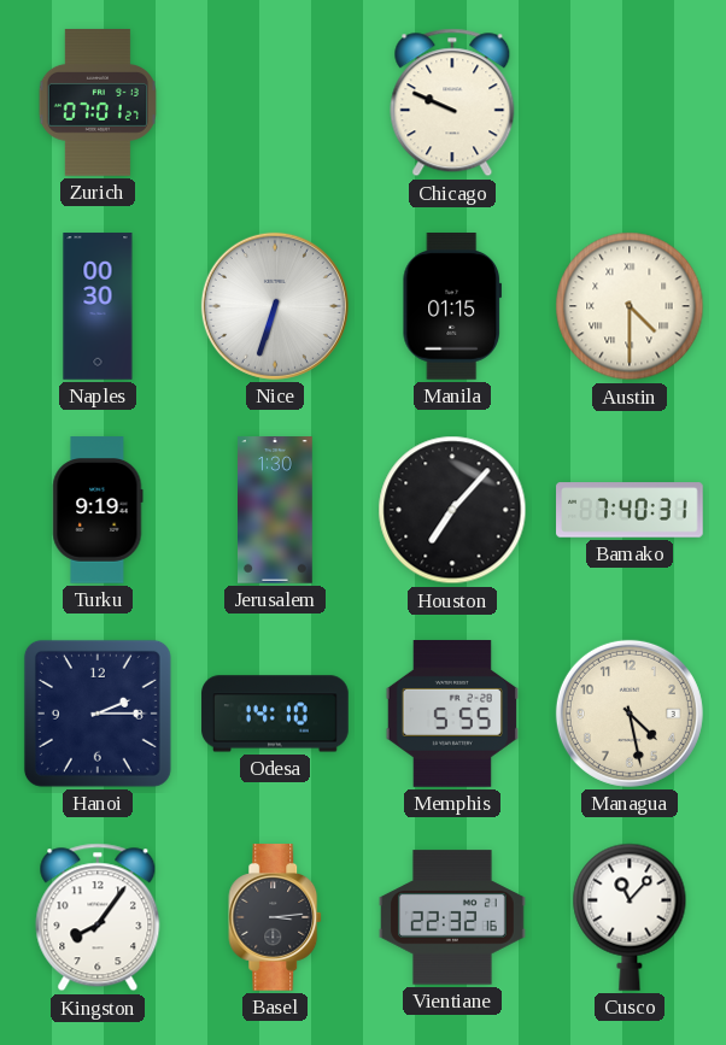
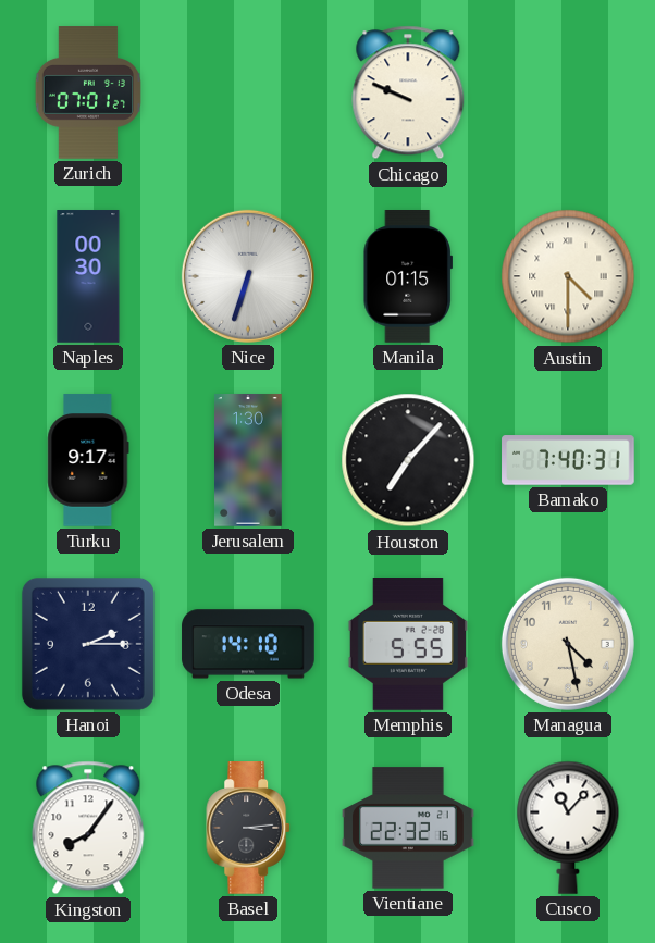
Turku: 9:19 -> 9:17
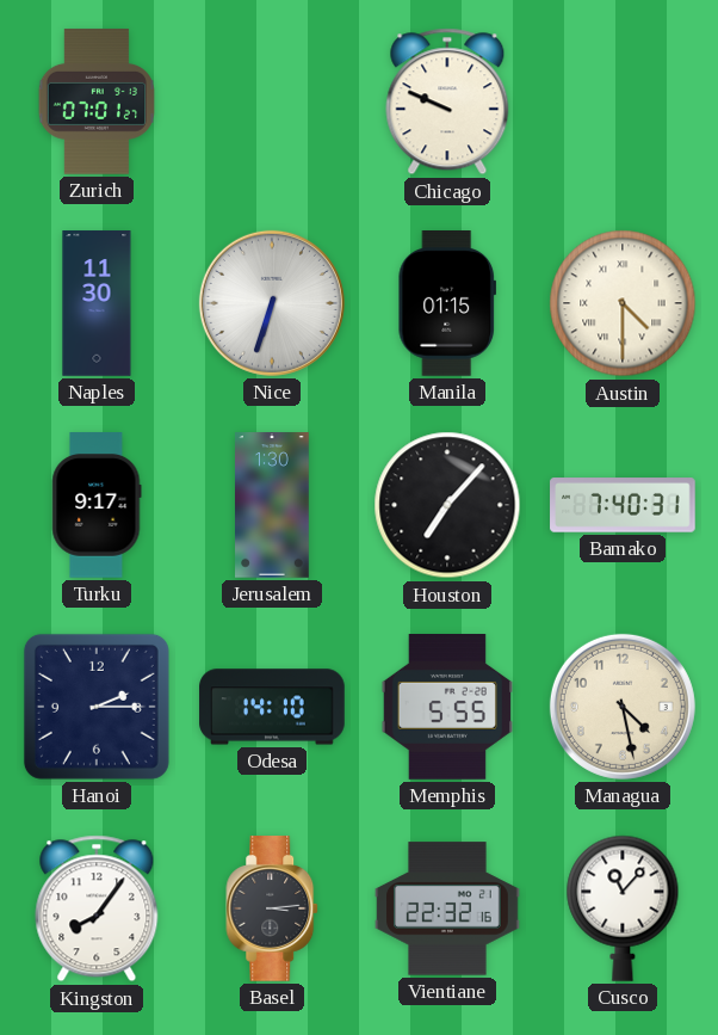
Naples: 00:30 -> 11:30
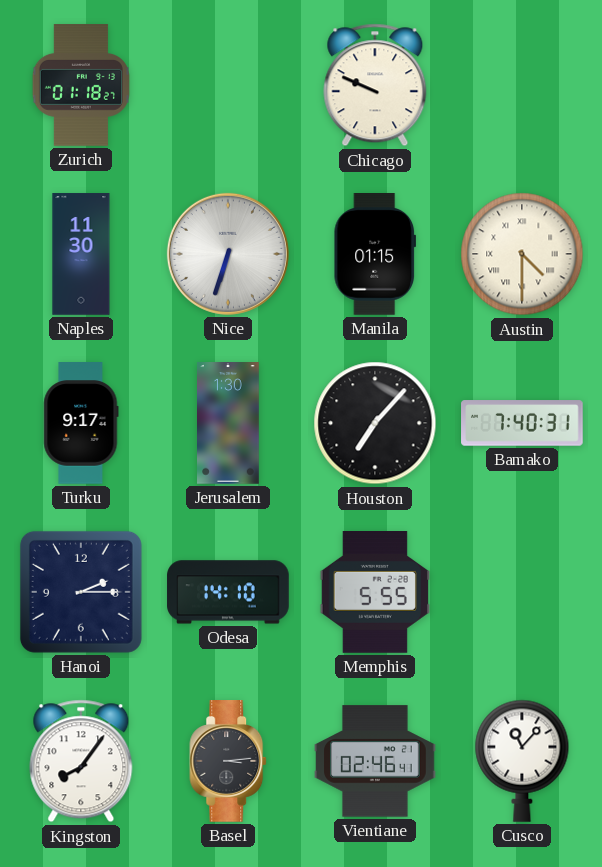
Zurich: 07:01 -> 01:18
Managua: 4:28 -> none
Vientiane: 22:32 -> 02:46
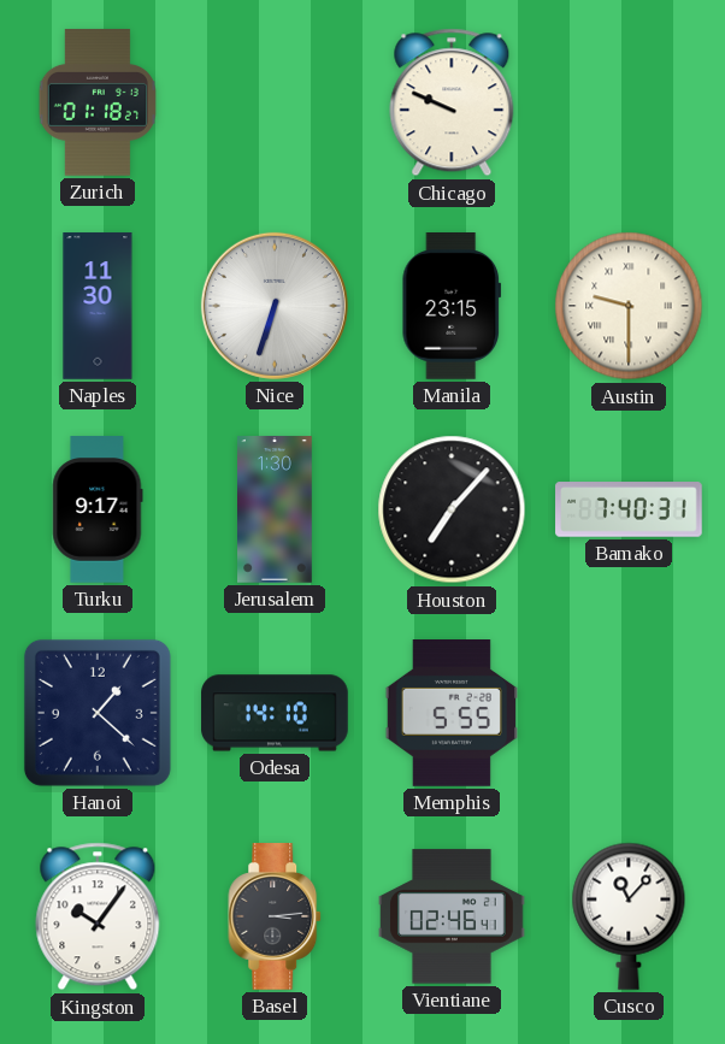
Manila: 01:15 -> 23:15
Austin: 4:30 -> 9:30
Hanoi: 2:15 -> 1:22
Kingston: 8:06 -> 10:06
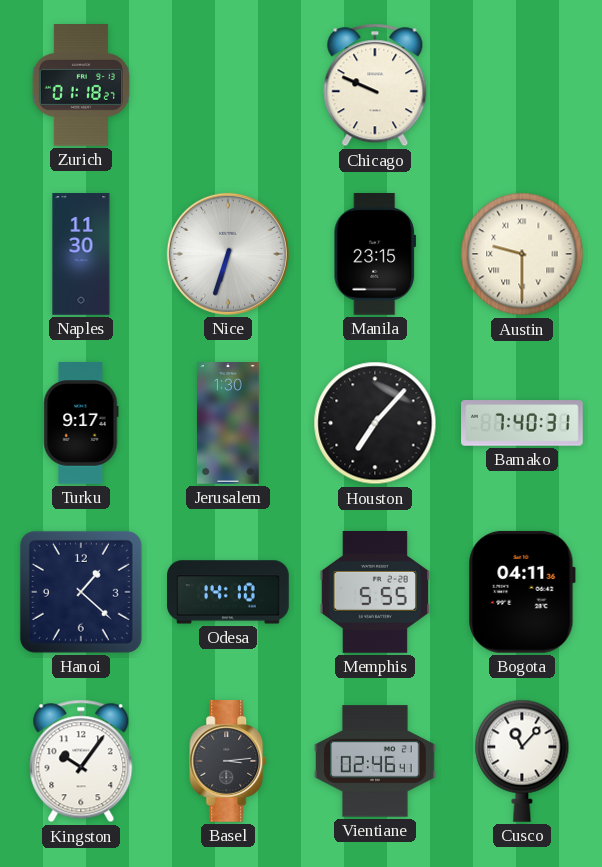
Bogota: none -> 04:11
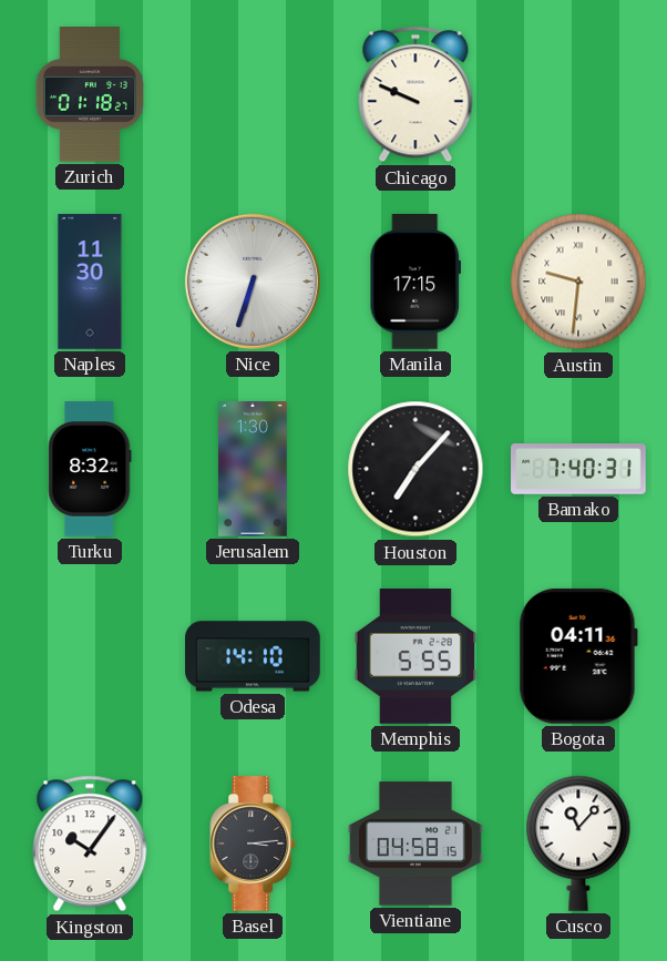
Manila: 23:15 -> 17:15
Austin: 9:30 -> 9:31
Turku: 9:17 -> 8:32
Hanoi: 1:22 -> none
Vientiane: 02:46 -> 04:58
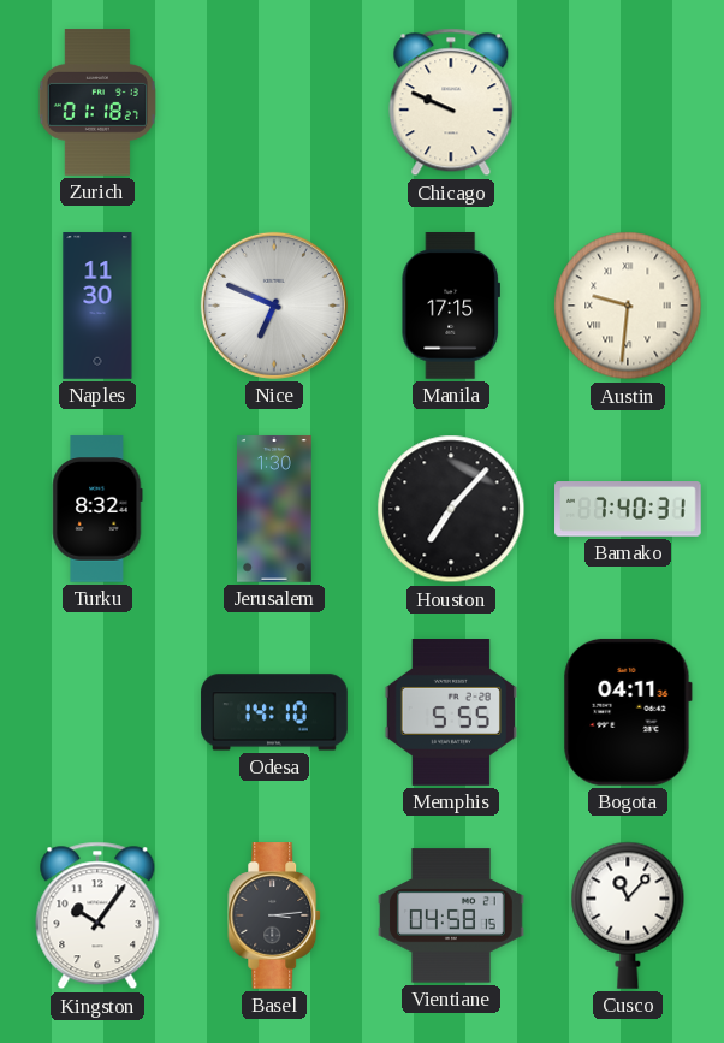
Nice: 6:33 -> 6:49
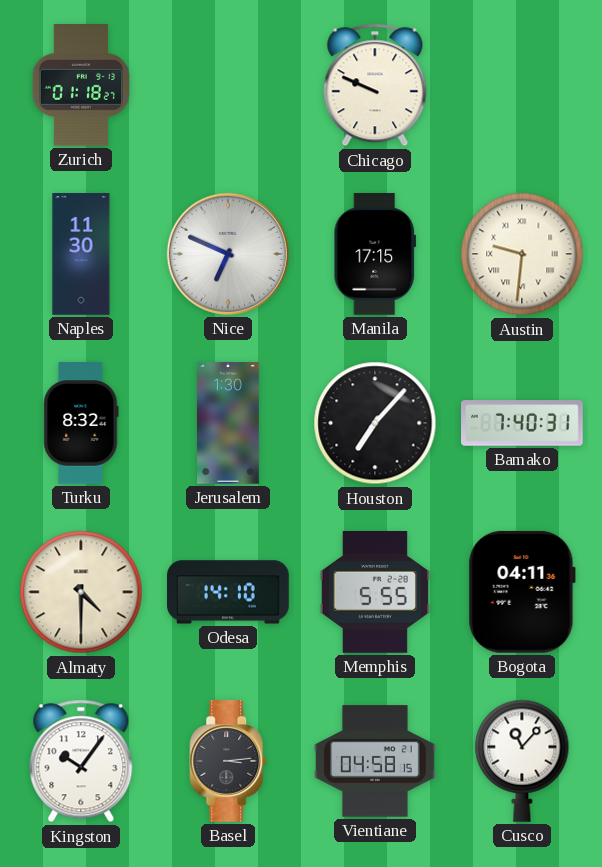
Almaty: none -> 4:30
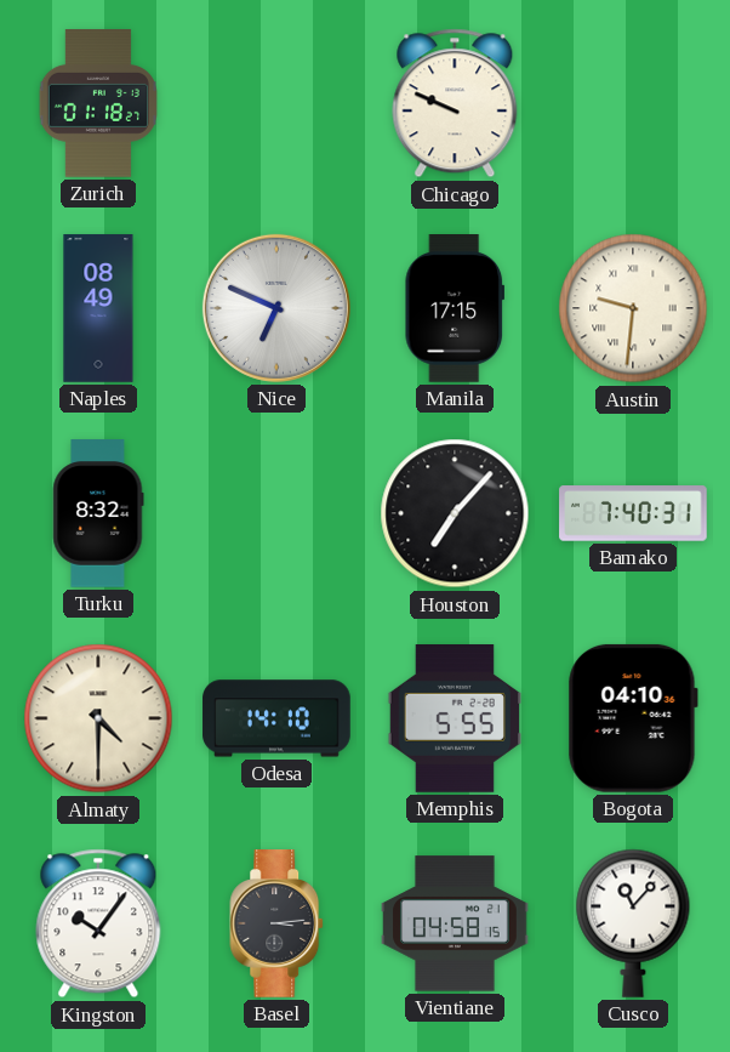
Naples: 11:30 -> 08:49
Jerusalem: 1:30 -> none
Bogota: 04:11 -> 04:10
